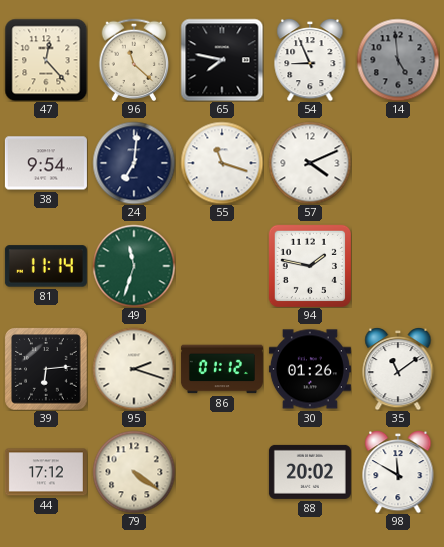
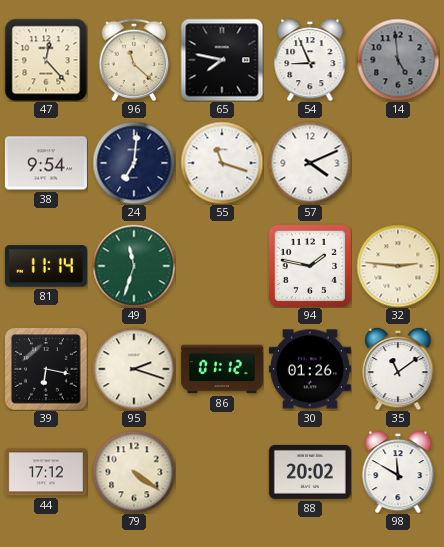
32: none -> 2:46
39: 6:14 -> 6:17
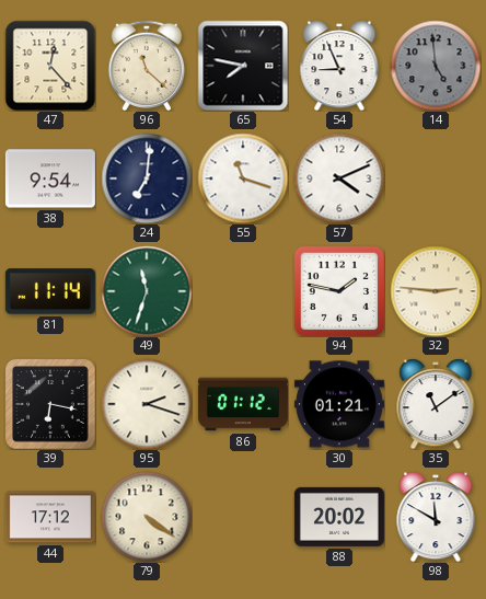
30: 01:26 -> 01:21
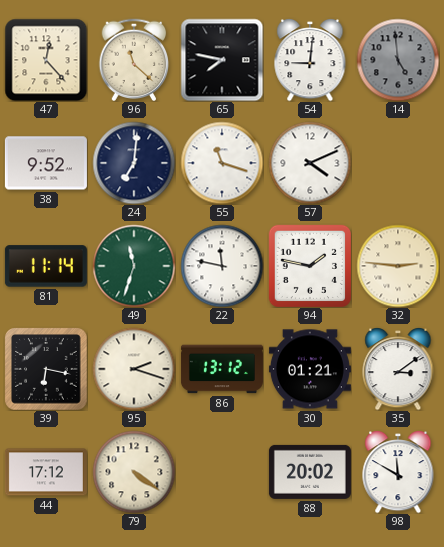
54: 8:56 -> 9:01
38: 9:54 -> 9:52
22: none -> 11:47
86: 01:12 -> 13:12
35: 11:09 -> 3:09
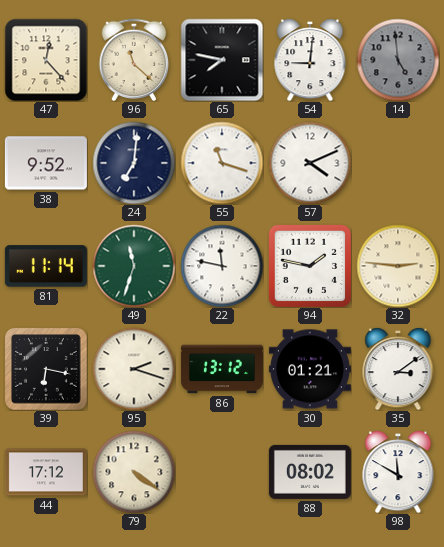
88: 20:02 -> 08:02
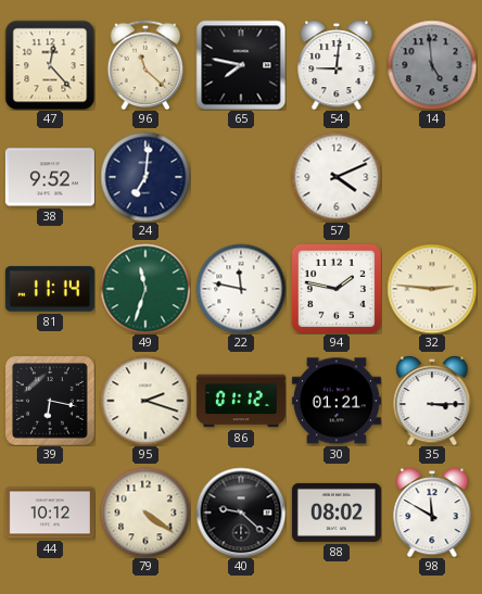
55: 11:18 -> none
86: 13:12 -> 01:12
35: 3:09 -> 3:15
44: 17:12 -> 10:12
40: none -> 9:22
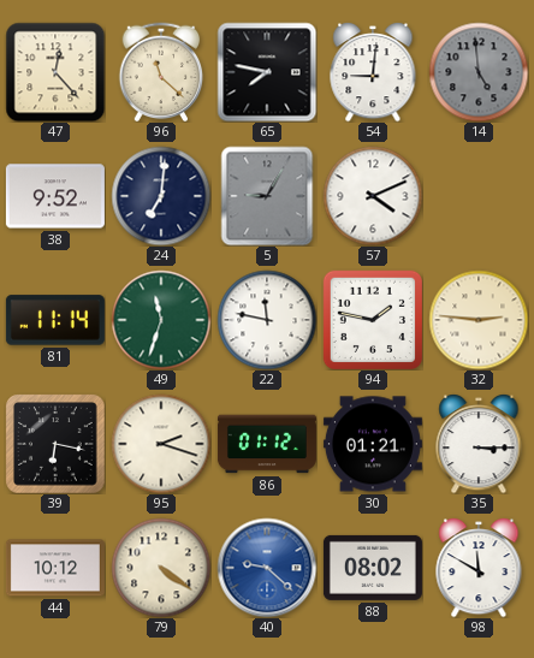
5: none -> 9:05
40 dial: black -> blue
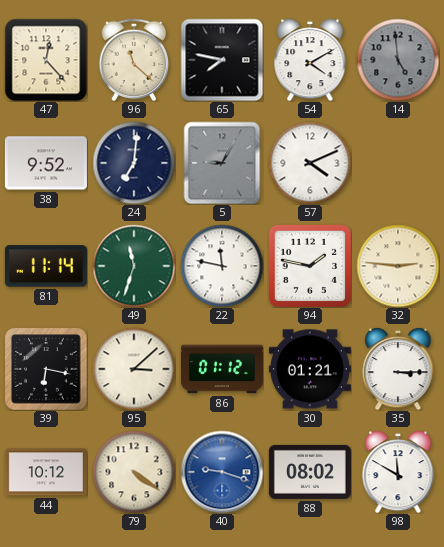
54: 9:01 -> 4:10
95: 2:18 -> 3:08
40: 9:22 -> 9:18
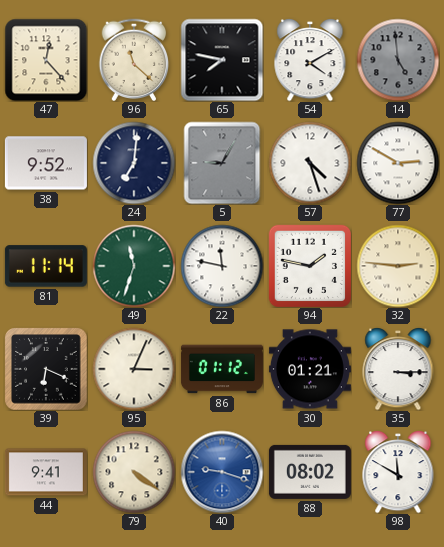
57: 4:11 -> 4:27
77: none -> 2:50
39: 6:17 -> 6:19
95: 3:08 -> 3:04
44: 10:12 -> 9:41
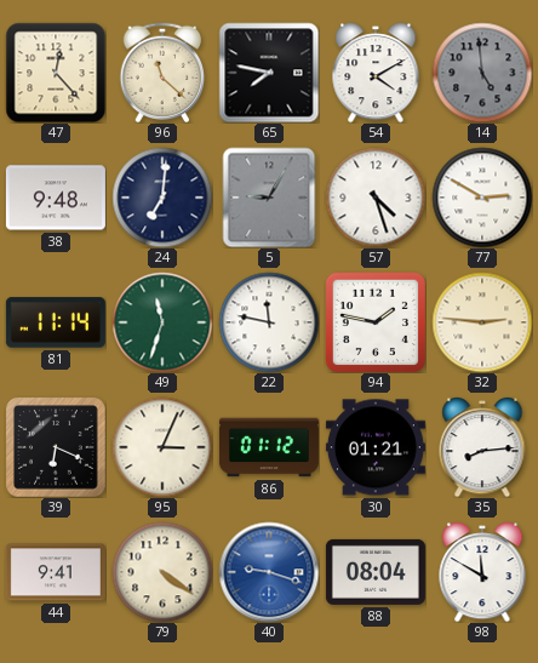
38: 9:52 -> 9:48
35: 3:15 -> 8:14
88: 08:02 -> 08:04
